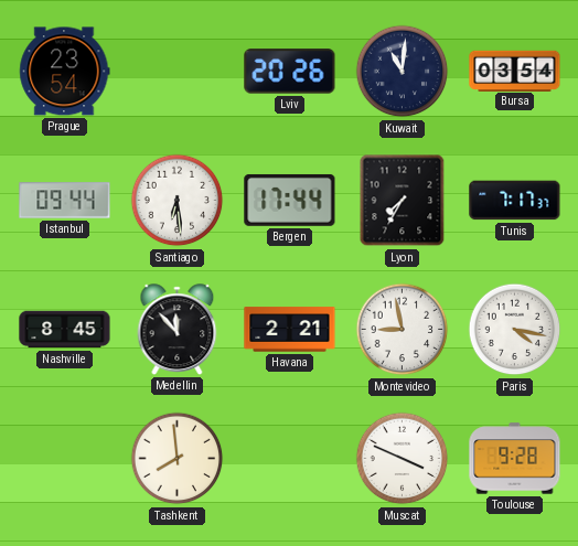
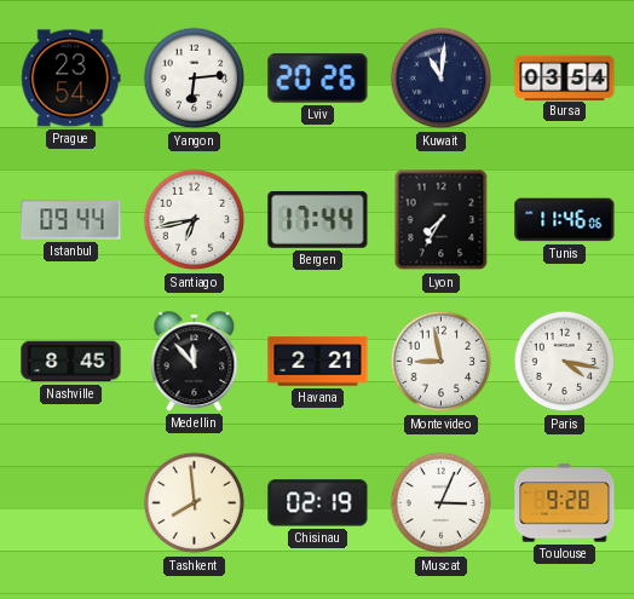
Yangon: none -> 6:14
Santiago: 6:29 -> 6:43
Tunis: 7:17 -> 11:46
Chisinau: none -> 02:19
Muscat: 3:49 -> 3:04
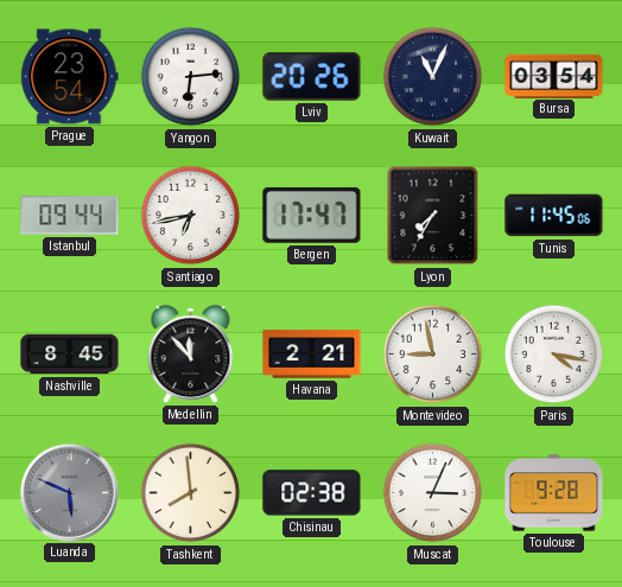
Kuwait: 11:01 -> 11:04
Bergen: 17:44 -> 17:47
Tunis: 11:46 -> 11:45
Luanda: none -> 5:49
Chisinau: 02:19 -> 02:38
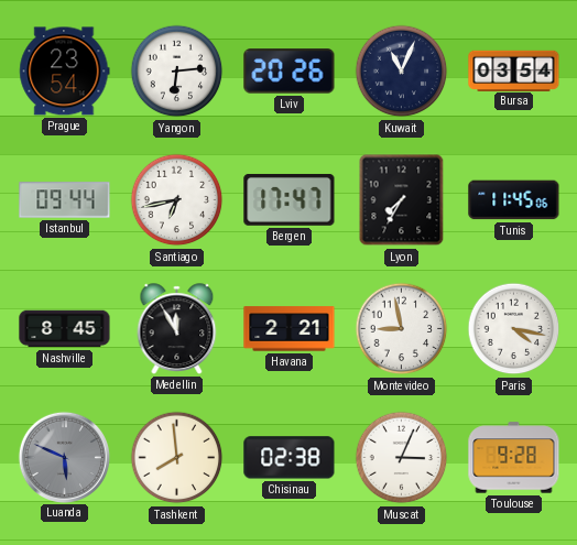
Medellin: 11:53 -> 11:55
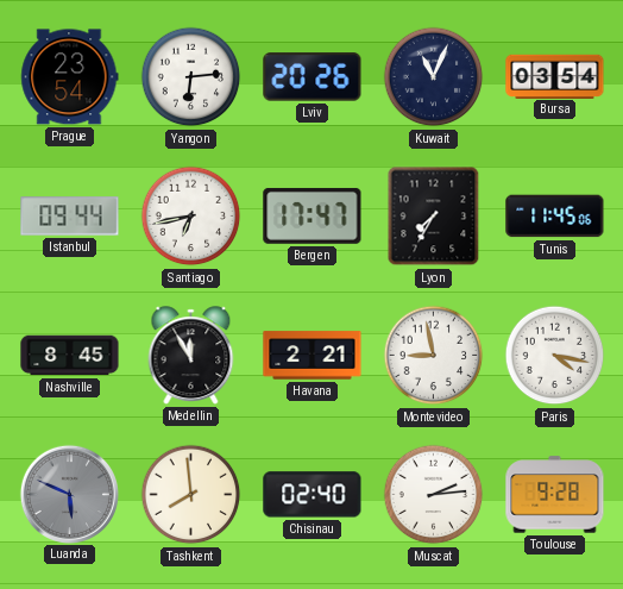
Chisinau: 02:38 -> 02:40
Muscat: 3:04 -> 2:14
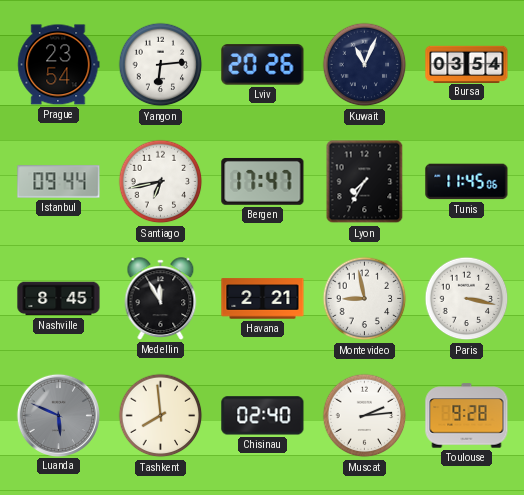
Paris: 4:17 -> 3:17
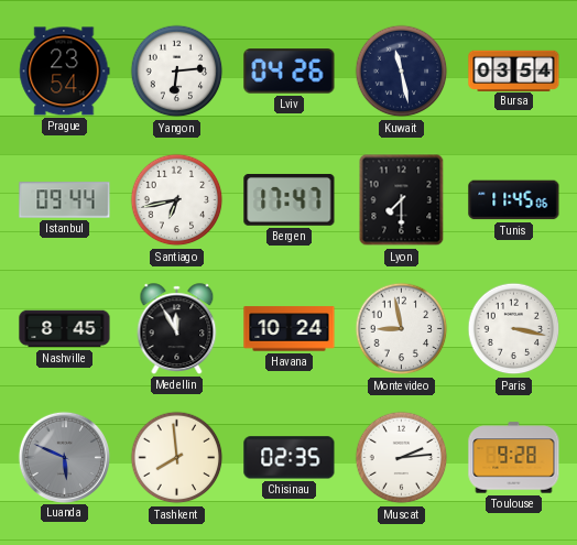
Lviv: 20:26 -> 04:26
Kuwait: 11:04 -> 11:28
Lyon: 7:35 -> 7:30
Havana: 2:21 -> 10:24
Chisinau: 02:40 -> 02:35
